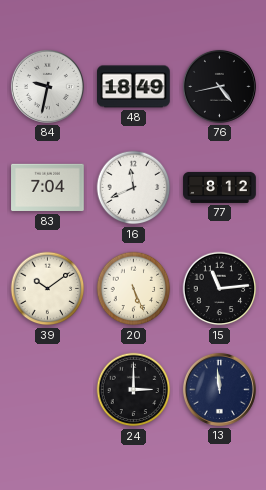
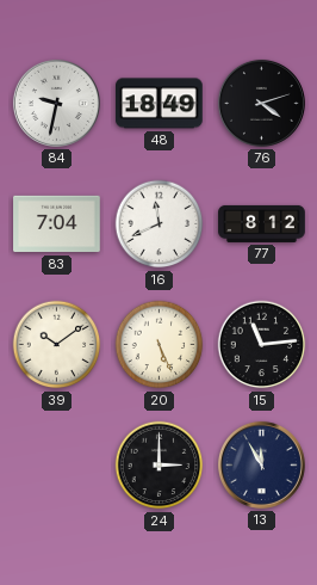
76: 4:43 -> 4:12
13: 11:59 -> 11:55
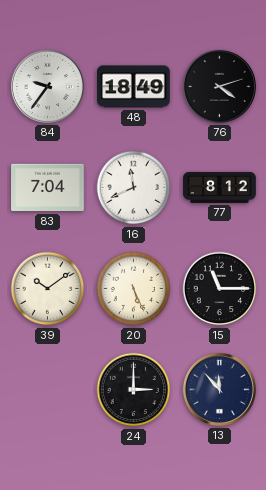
84: 9:32 -> 9:36
15: 11:14 -> 11:15
13: 11:55 -> 11:53
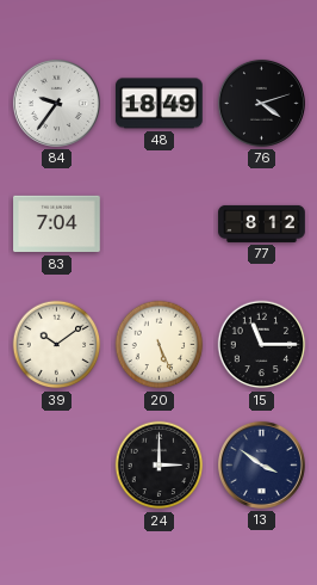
16: 11:41 -> none
13: 11:53 -> 3:51
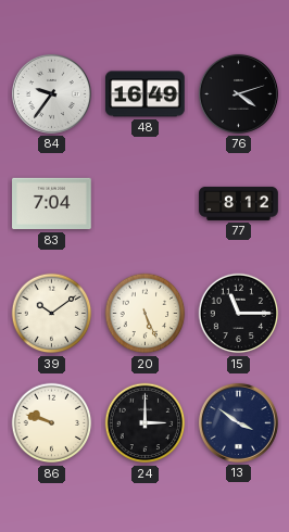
48: 18:49 -> 16:49
86: none -> 9:48
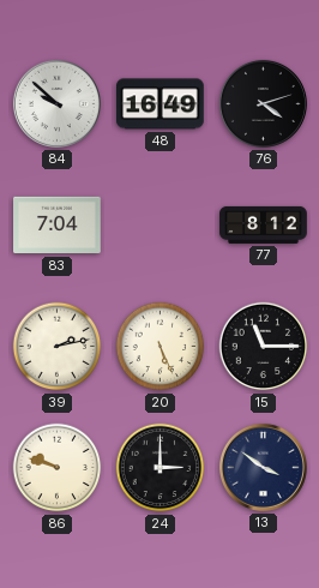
84: 9:36 -> 9:52
39: 10:09 -> 2:13
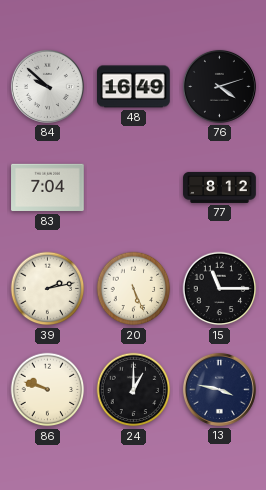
24: 3:00 -> 1:00
13: 3:51 -> 3:47
